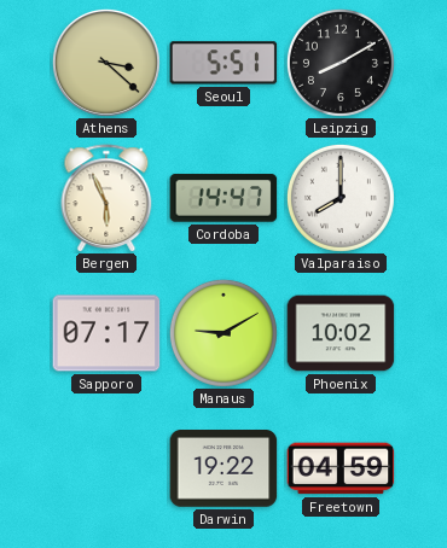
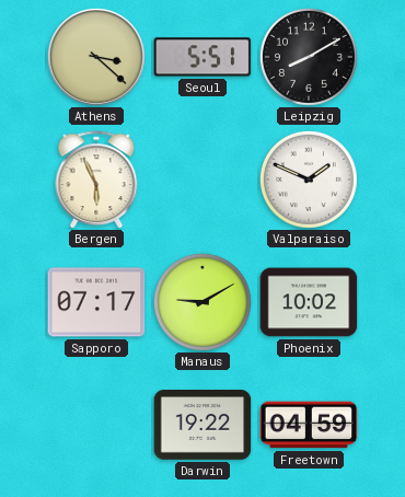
Cordoba: 14:47 -> none
Valparaiso: 8:00 -> 1:49
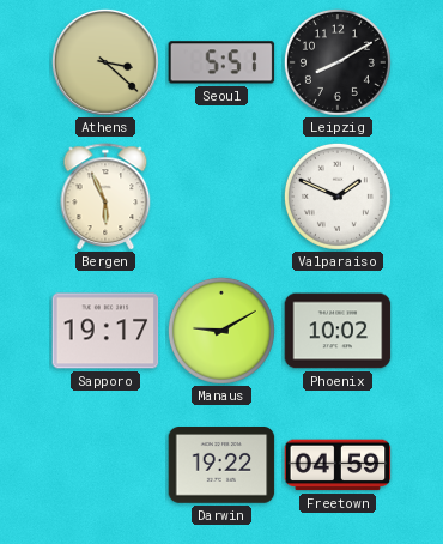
Sapporo: 07:17 -> 19:17
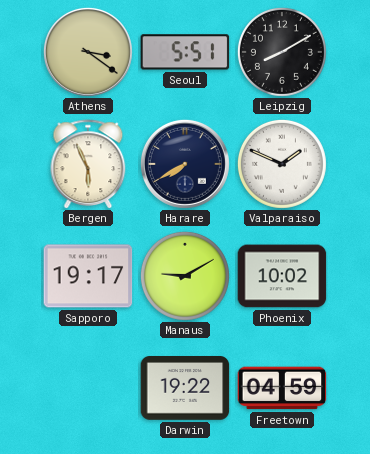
Athens: 3:22 -> 3:21
Harare: none -> 7:40
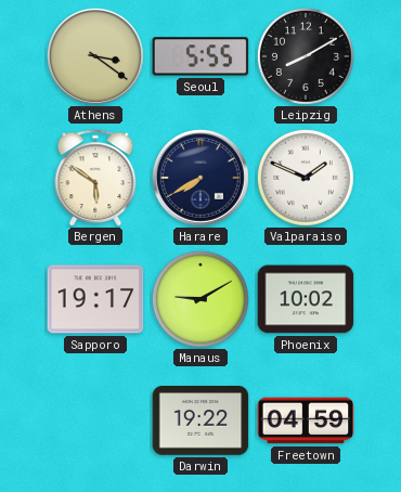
Seoul: 5:51 -> 5:55
Bergen: 5:56 -> 5:51
